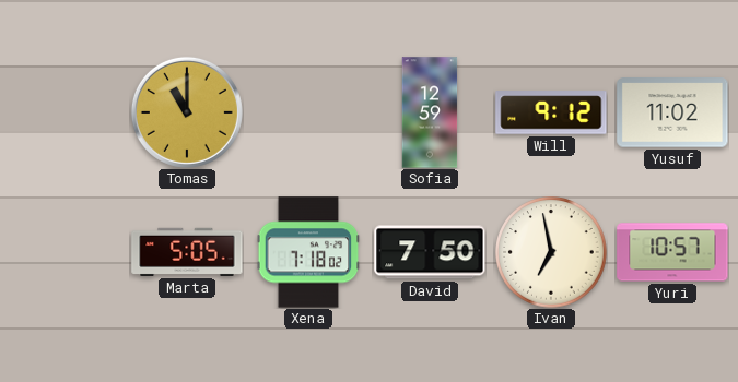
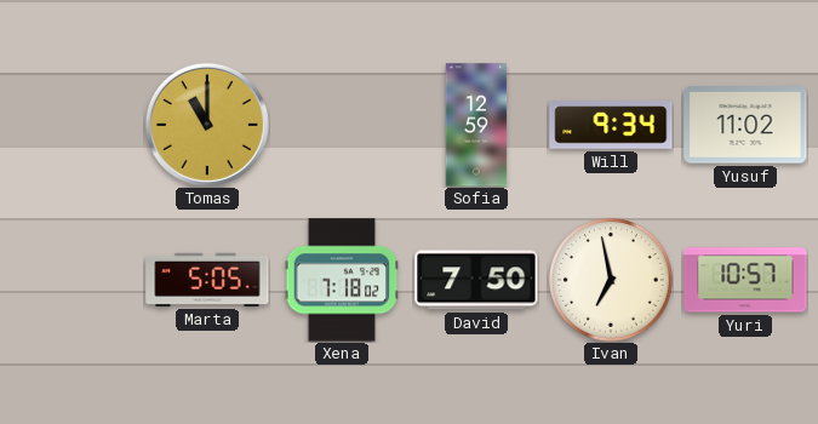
Will: 9:12 -> 9:34
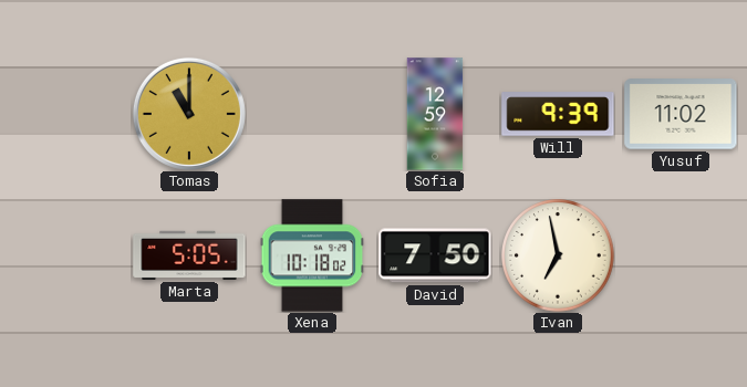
Will: 9:34 -> 9:39
Xena: 7:18 -> 10:18
Yuri: 10:57 -> none
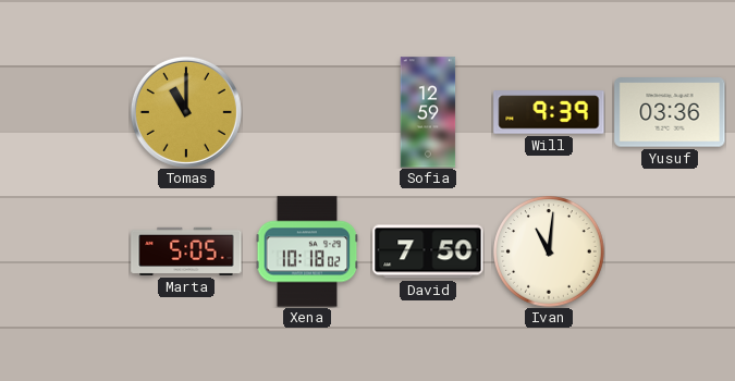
Yusuf: 11:02 -> 03:36
Ivan: 6:58 -> 11:01
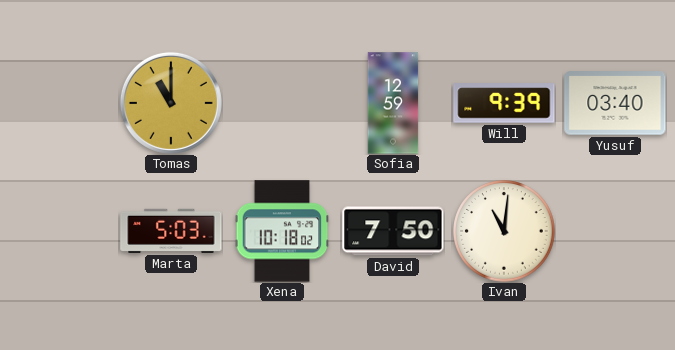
Yusuf: 03:36 -> 03:40
Marta: 5:05 -> 5:03
